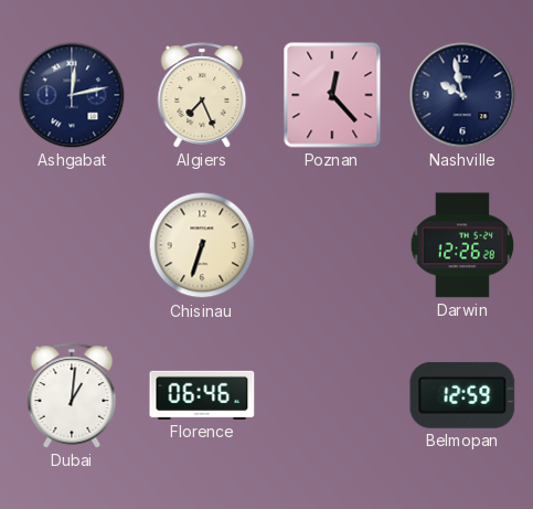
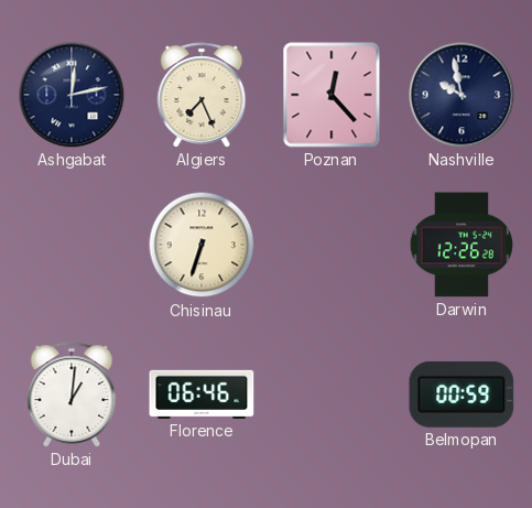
Belmopan: 12:59 -> 00:59
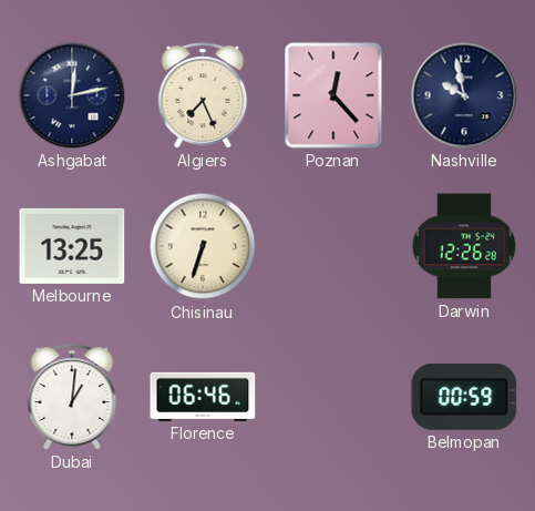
Melbourne: none -> 13:25
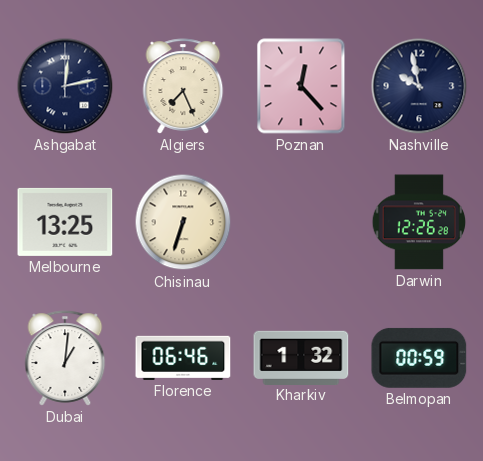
Kharkiv: none -> 1:32
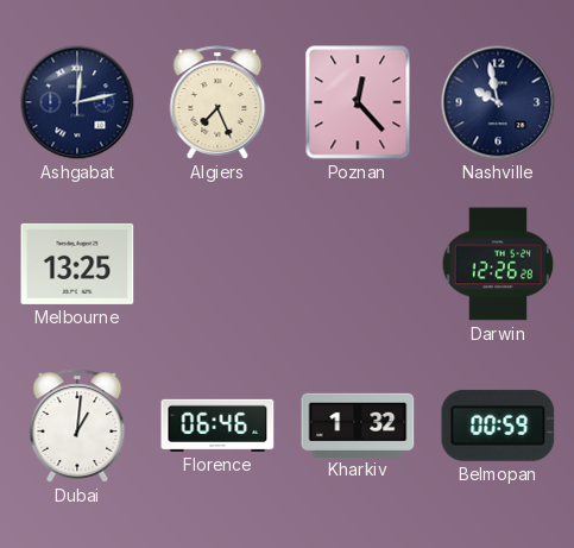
Chisinau: 6:33 -> none
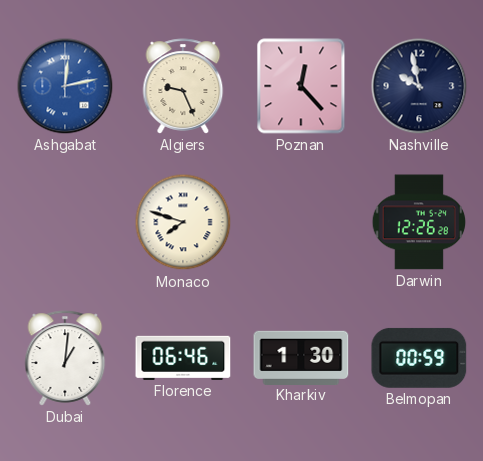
Ashgabat dial: navy -> blue
Algiers: 7:26 -> 9:26
Melbourne: 13:25 -> none
Monaco: none -> 7:48
Kharkiv: 1:32 -> 1:30
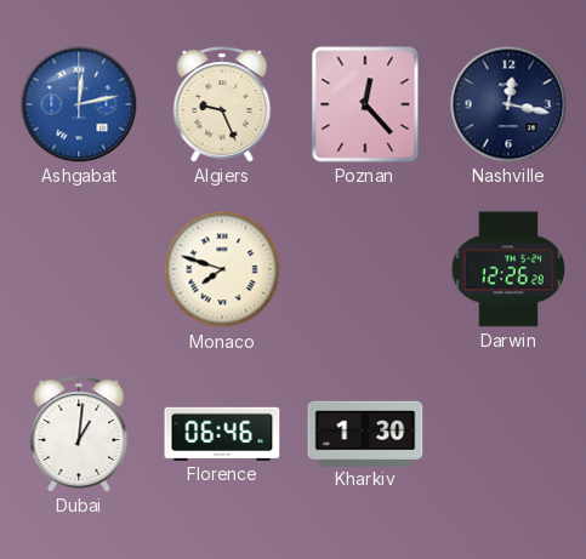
Nashville: 9:58 -> 12:17
Belmopan: 00:59 -> none
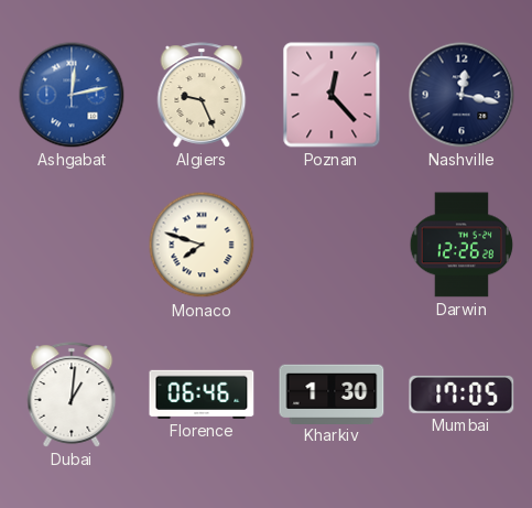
Mumbai: none -> 17:05
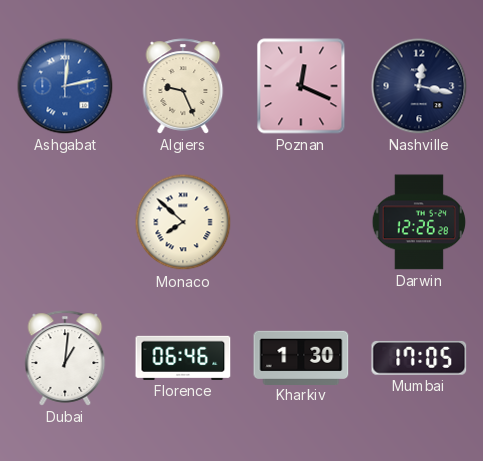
Poznan: 12:23 -> 12:19
Monaco: 7:48 -> 7:52
